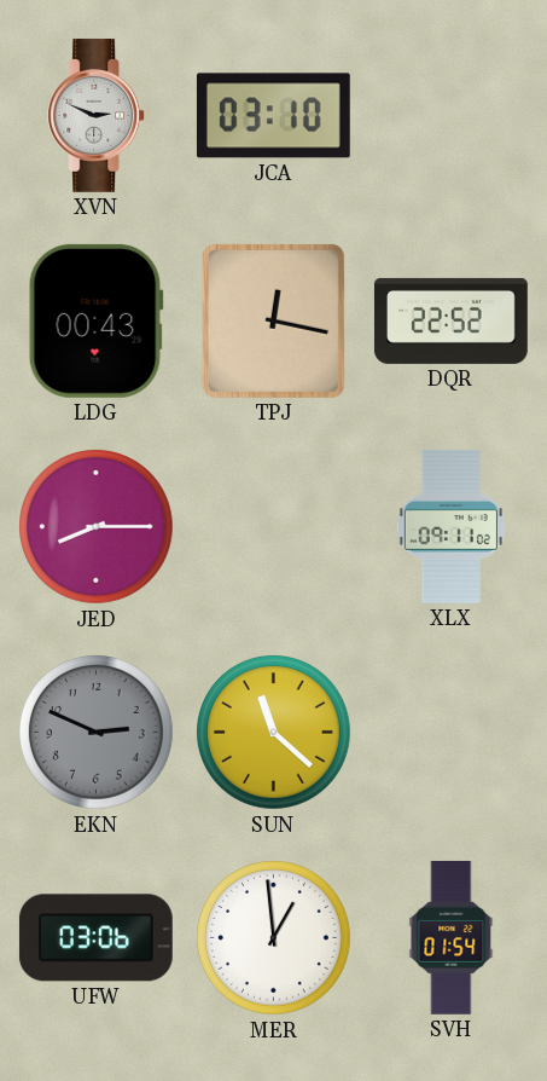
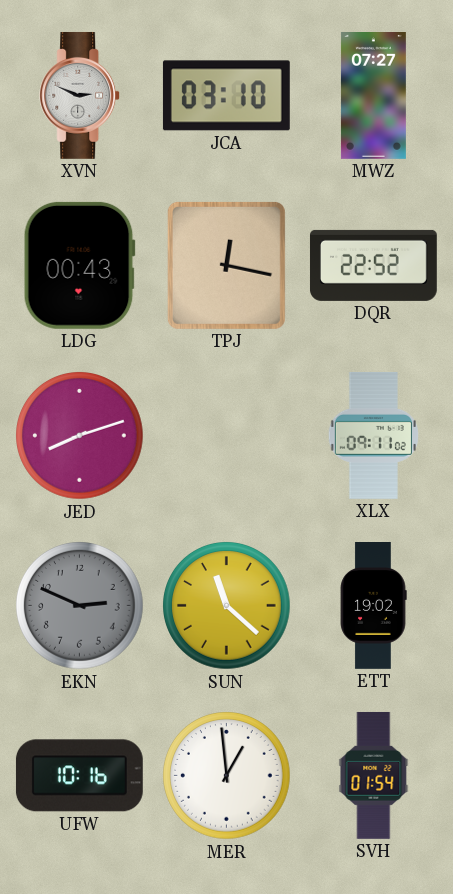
MWZ: none -> 07:27
JED: 8:15 -> 8:12
ETT: none -> 19:02
UFW: 03:06 -> 10:16
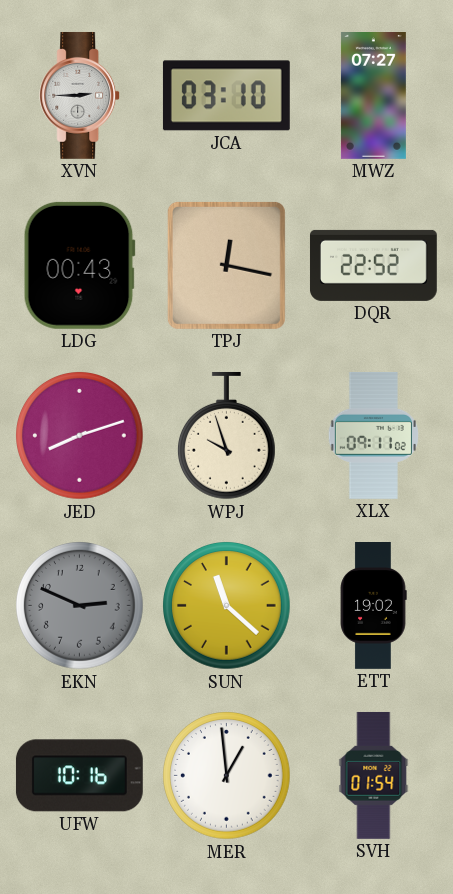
XVN: 2:49 -> 2:45
WPJ: none -> 9:57
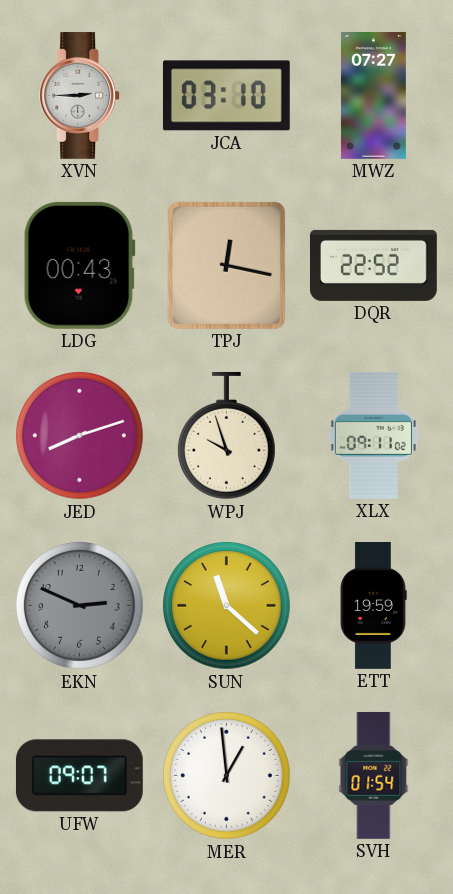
ETT: 19:02 -> 19:59
UFW: 10:16 -> 09:07
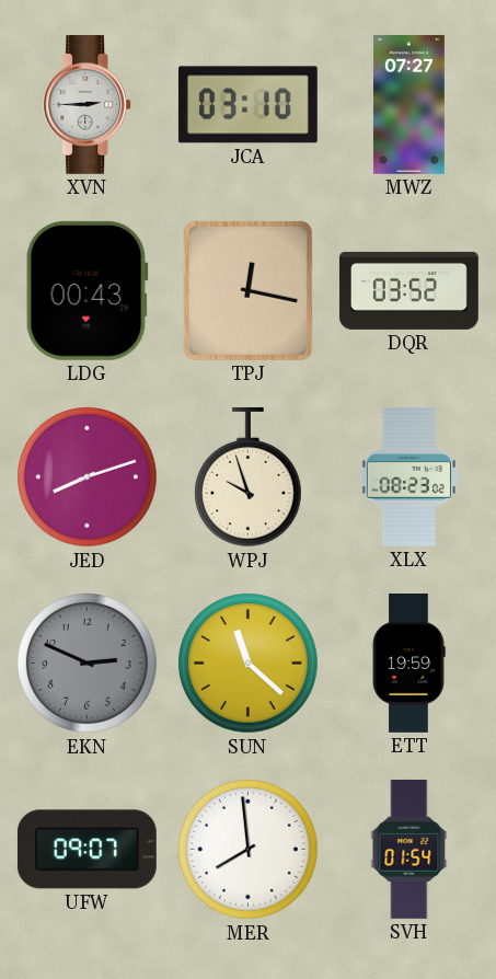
DQR: 22:52 -> 03:52
XLX: 09:11 -> 08:23
MER: 12:59 -> 7:59
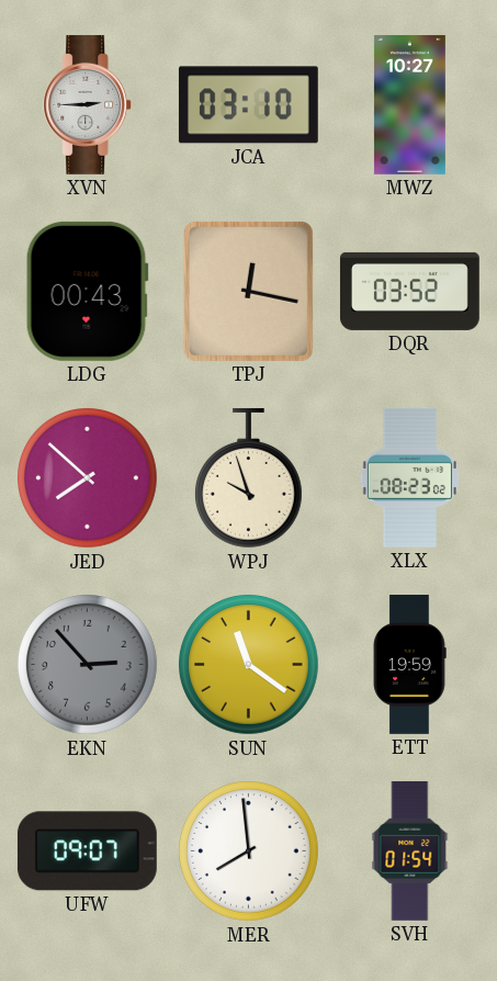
MWZ: 07:27 -> 10:27
JED: 8:12 -> 7:52
EKN: 2:49 -> 2:53
SUN: 11:22 -> 11:21
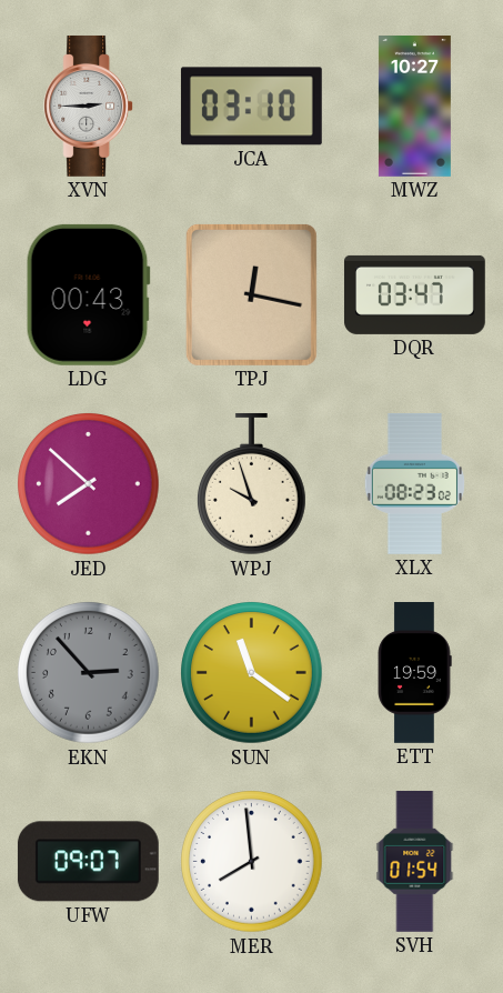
DQR: 03:52 -> 03:47
